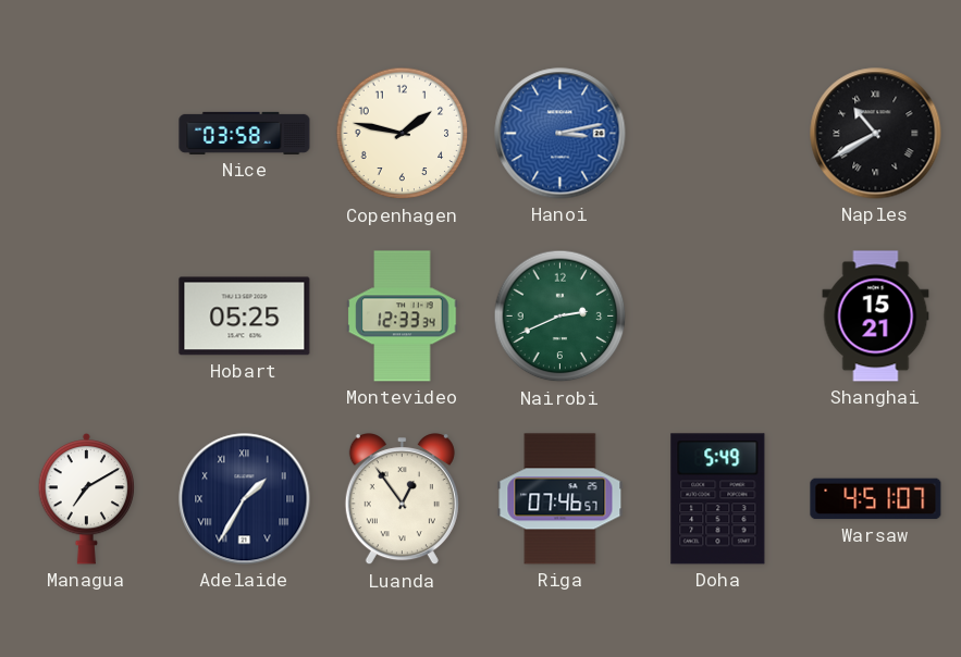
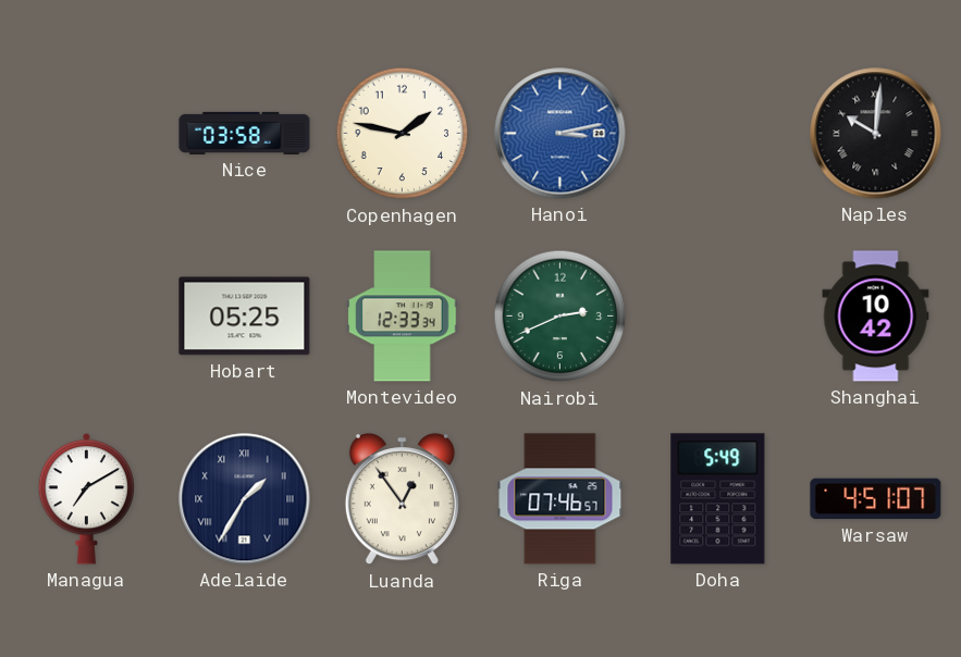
Naples: 10:40 -> 10:01
Shanghai: 15:21 -> 10:42
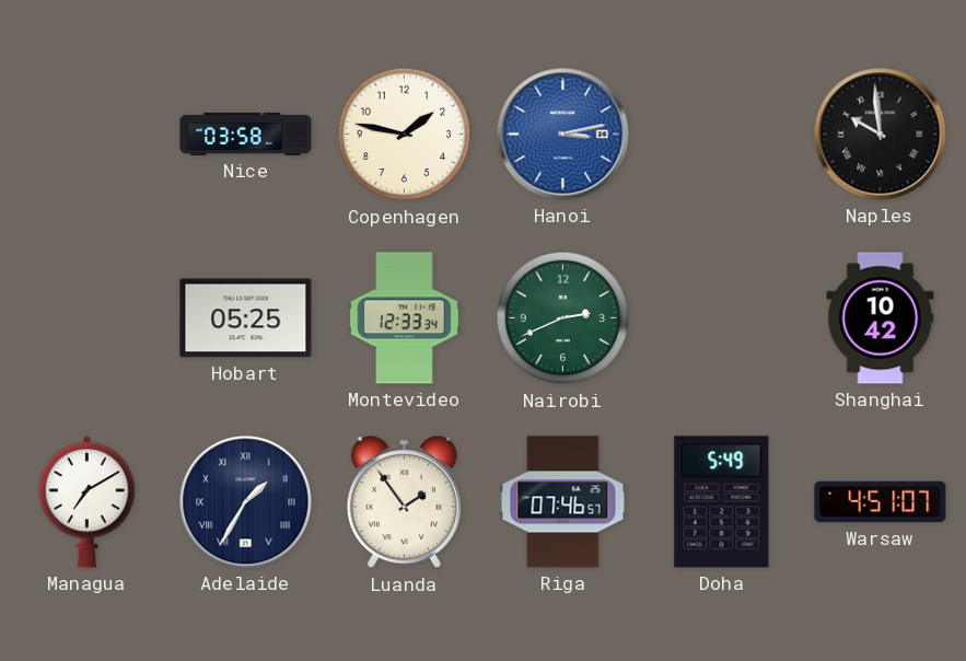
Naples: 10:01 -> 9:59
Luanda: 12:54 -> 1:54
